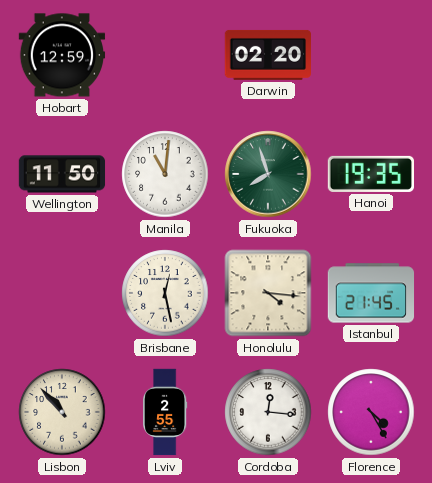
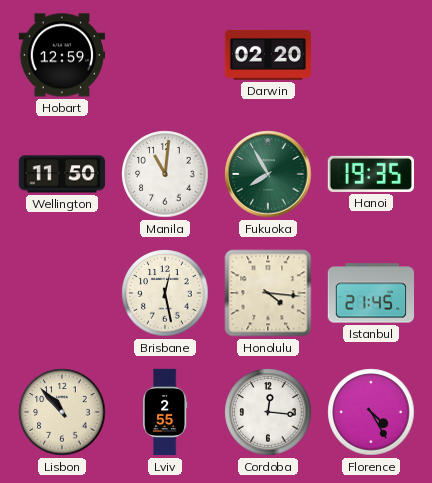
Fukuoka: 7:57 -> 7:55
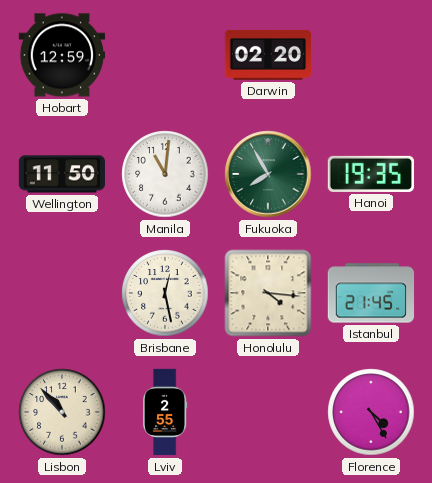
Cordoba: 12:16 -> none
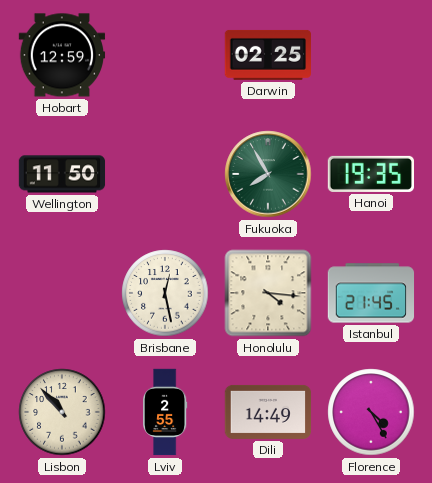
Darwin: 02:20 -> 02:25
Manila: 11:01 -> none
Dili: none -> 14:49
